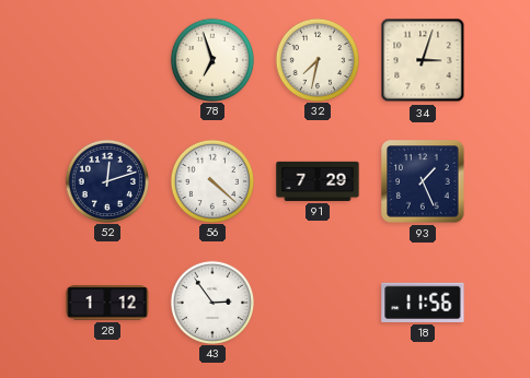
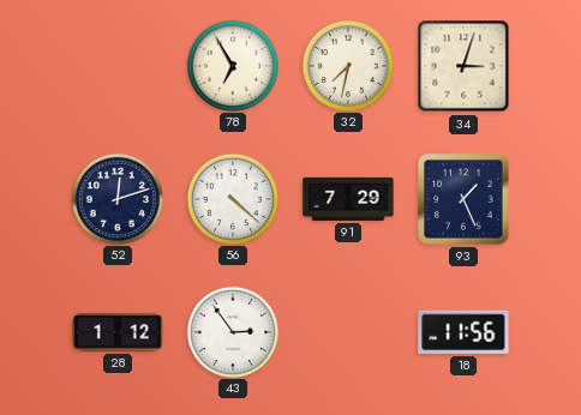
78: 6:57 -> 6:55
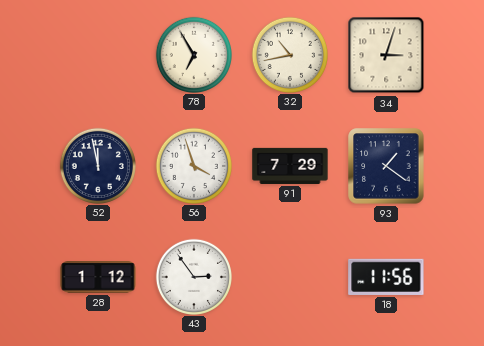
32: 7:32 -> 10:43
52: 12:12 -> 11:58
56: 4:22 -> 3:57
93: 1:26 -> 1:21
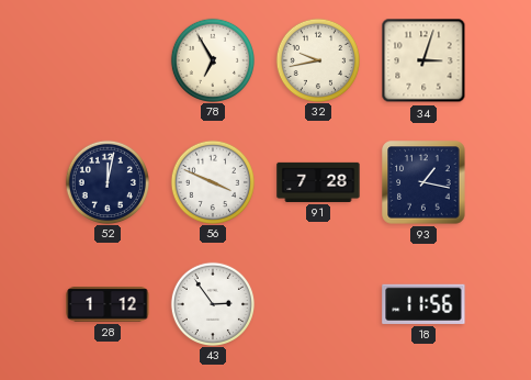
32: 10:43 -> 9:43
52: 11:58 -> 12:02
56: 3:57 -> 3:49
91: 7:29 -> 7:28
93: 1:21 -> 1:17
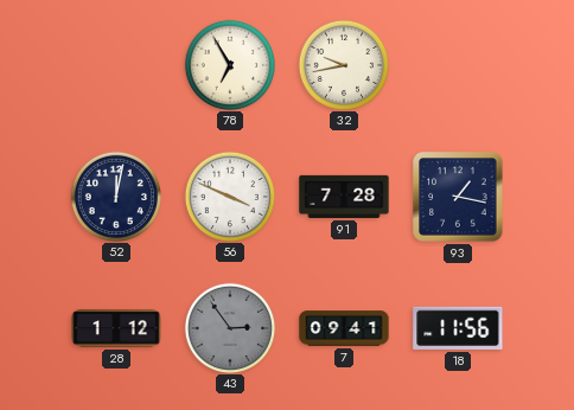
34: 3:03 -> none
43 dial: white -> grey
7: none -> 09:41
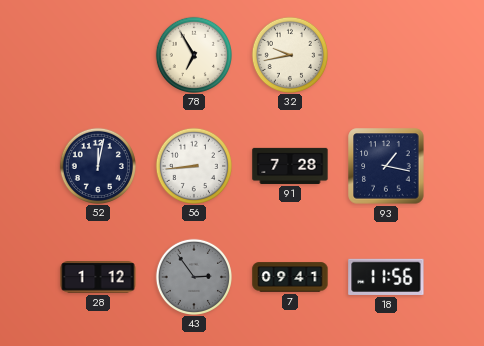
56: 3:49 -> 8:44
